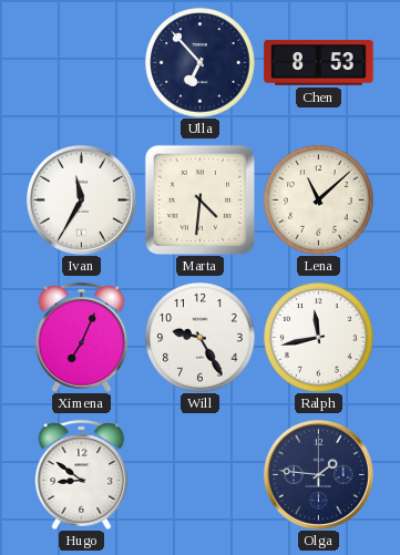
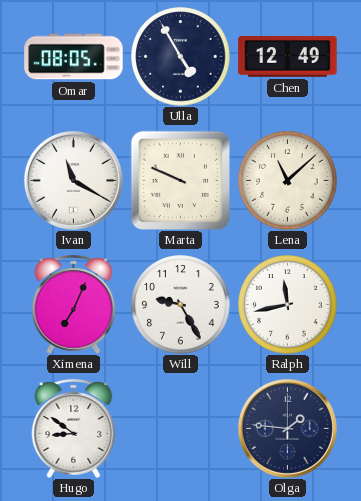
Omar: none -> 08:05
Ulla: 6:53 -> 4:55
Chen: 8:53 -> 12:49
Ivan: 11:35 -> 11:20
Marta: 4:31 -> 9:49
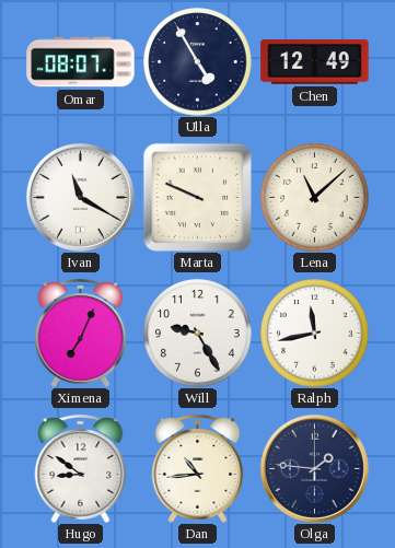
Omar: 08:05 -> 08:07
Dan: none -> 10:44
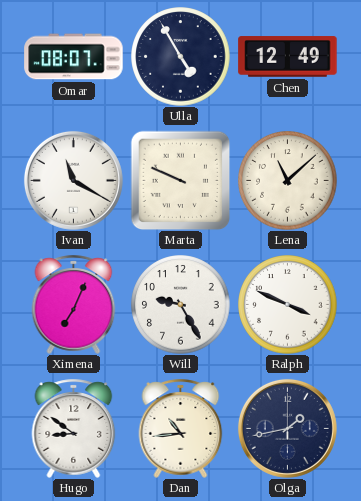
Ralph: 11:43 -> 3:49
Olga: 1:46 -> 1:43
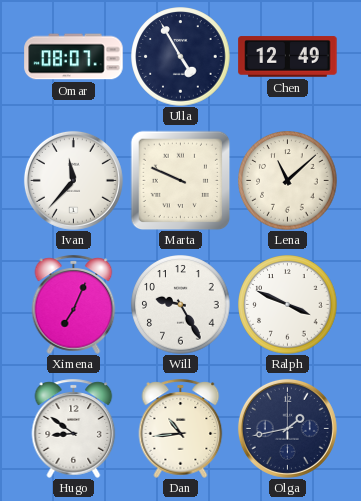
Ivan: 11:20 -> 11:37
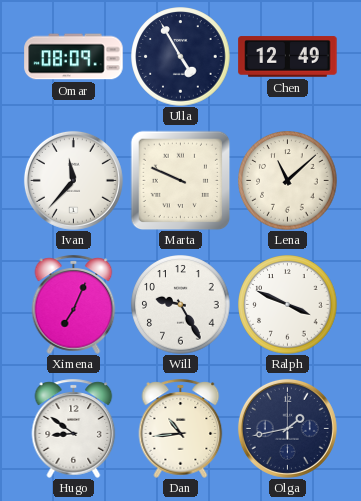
Omar: 08:07 -> 08:09
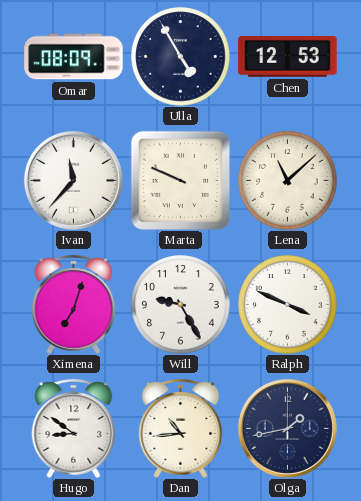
Chen: 12:49 -> 12:53
Ximena: 7:04 -> 7:03
